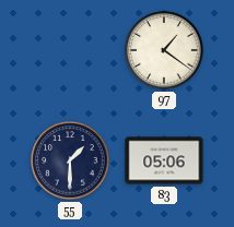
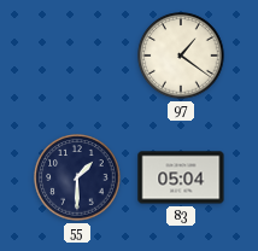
83: 05:06 -> 05:04
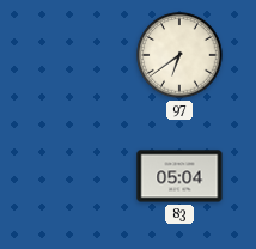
97: 1:21 -> 6:39
55: 1:30 -> none
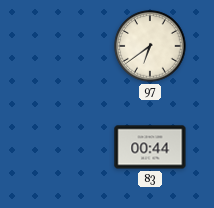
83: 05:04 -> 00:44
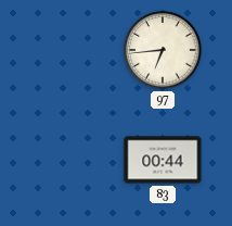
97: 6:39 -> 6:44
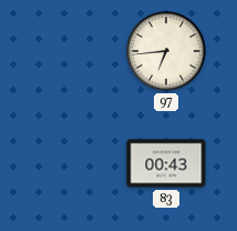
83: 00:44 -> 00:43
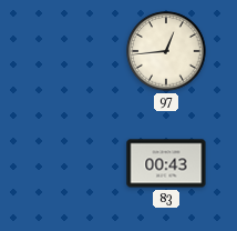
97: 6:44 -> 12:44
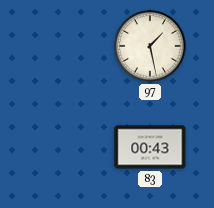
97: 12:44 -> 1:28
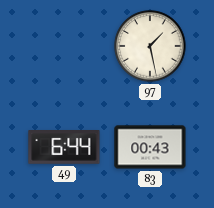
49: none -> 6:44
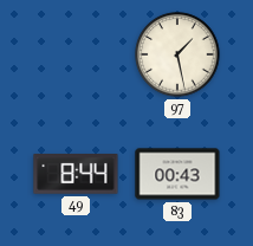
49: 6:44 -> 8:44
